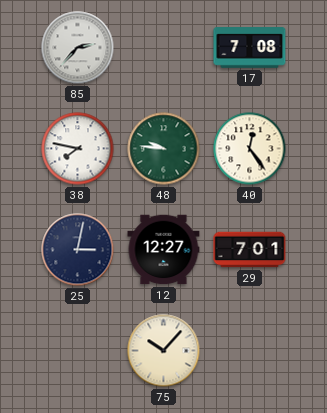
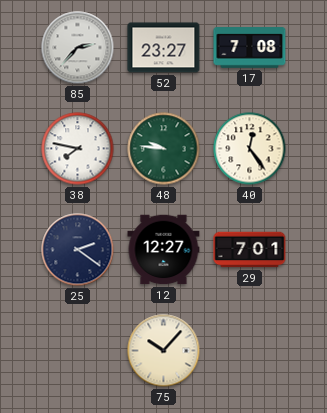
52: none -> 23:27
25: 3:02 -> 2:21
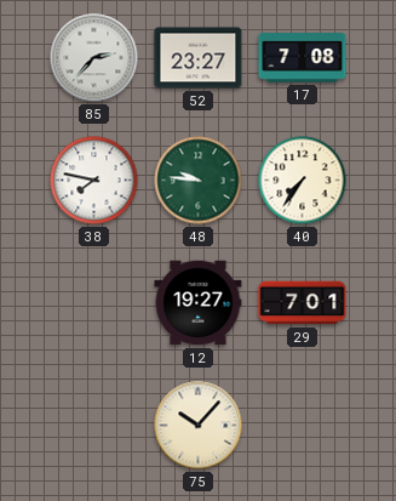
40: 12:24 -> 7:36
25: 2:21 -> none
12: 12:27 -> 19:27
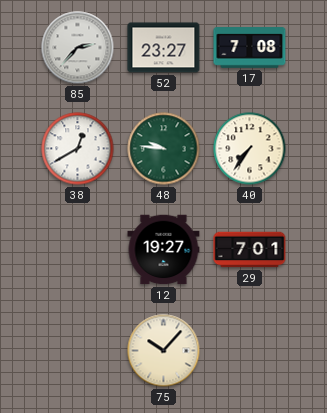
38: 7:47 -> 12:40
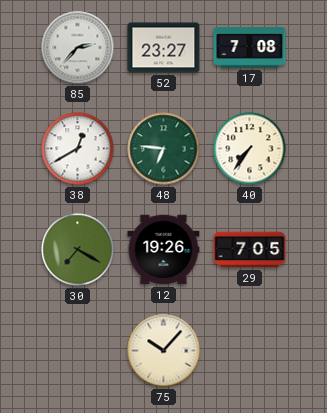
48: 9:46 -> 6:46
30: none -> 7:20
12: 19:27 -> 19:26
29: 7:01 -> 7:05
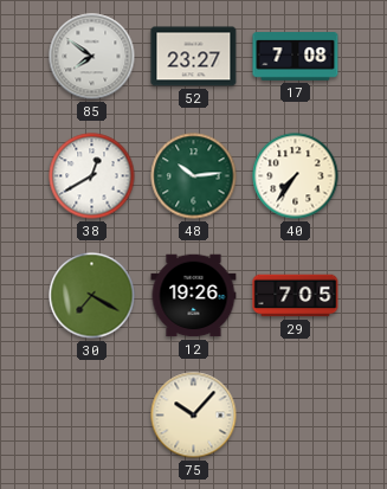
85: 2:37 -> 7:51
48: 6:46 -> 10:14
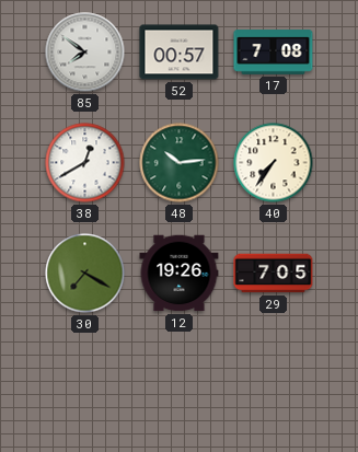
52: 23:27 -> 00:57
75: 10:07 -> none
